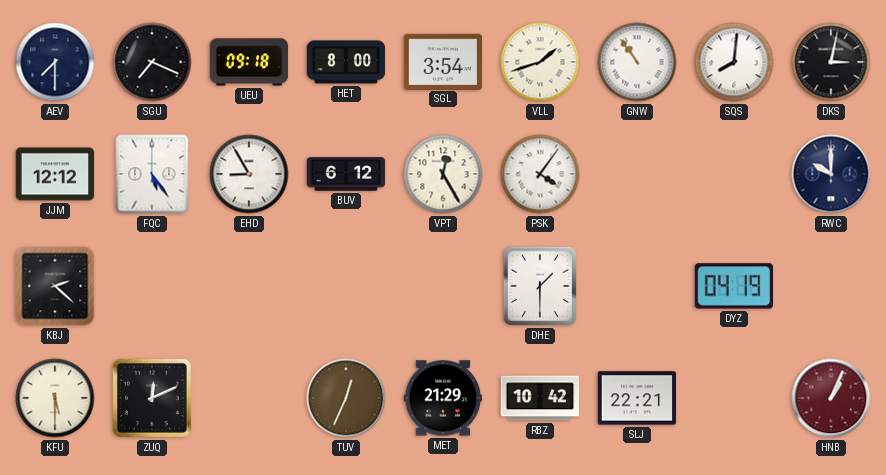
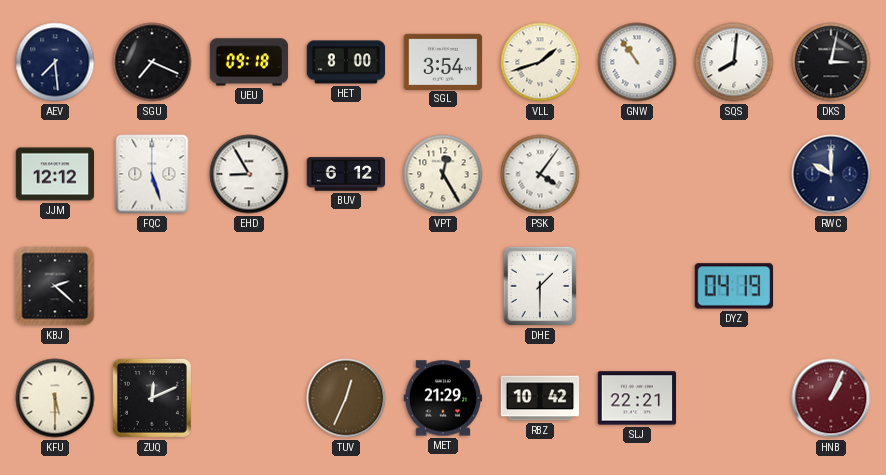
AEV: 7:30 -> 7:29
FQC: 5:24 -> 5:27
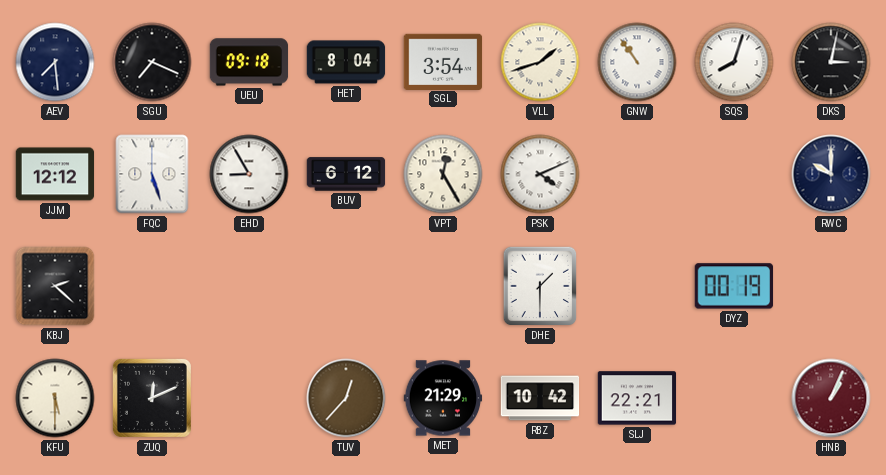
HET: 8:00 -> 8:04
SQS: 8:01 -> 8:03
PSK: 4:06 -> 4:11
DYZ: 04:19 -> 00:19
TUV: 12:34 -> 12:37
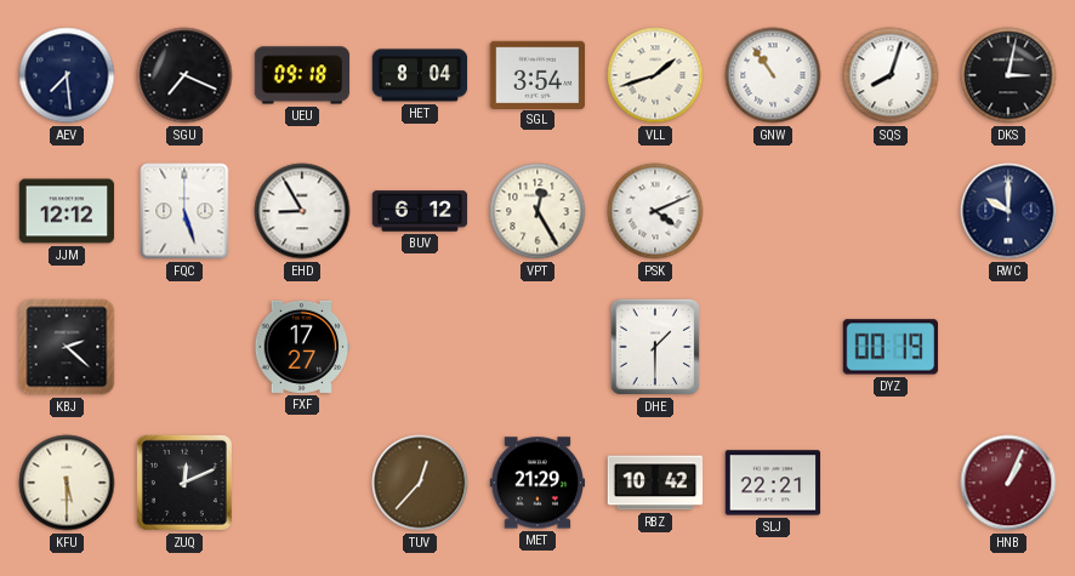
FXF: none -> 17:27
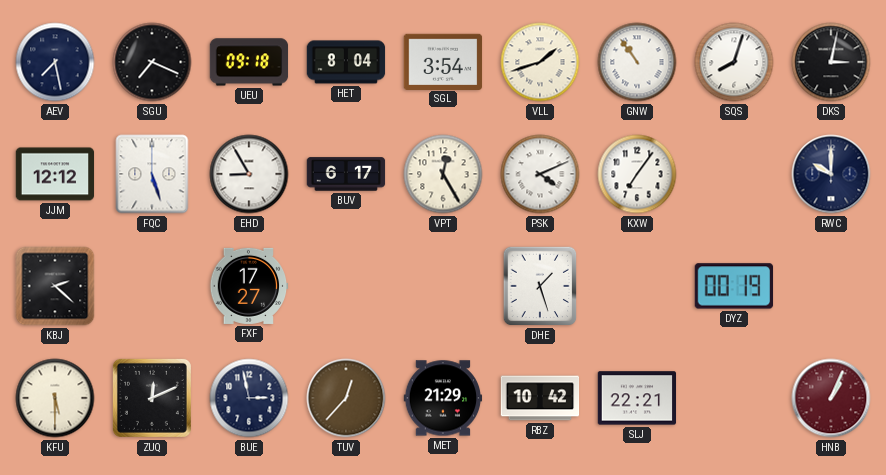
AEV: 7:29 -> 7:28
BUV: 6:12 -> 6:17
KXW: none -> 7:06
DHE: 1:30 -> 1:27
BUE: none -> 2:58
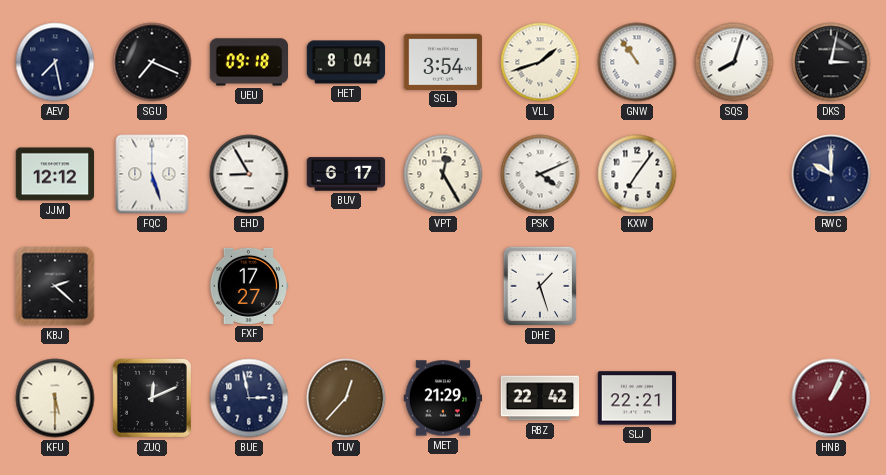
DYZ: 00:19 -> none
RBZ: 10:42 -> 22:42
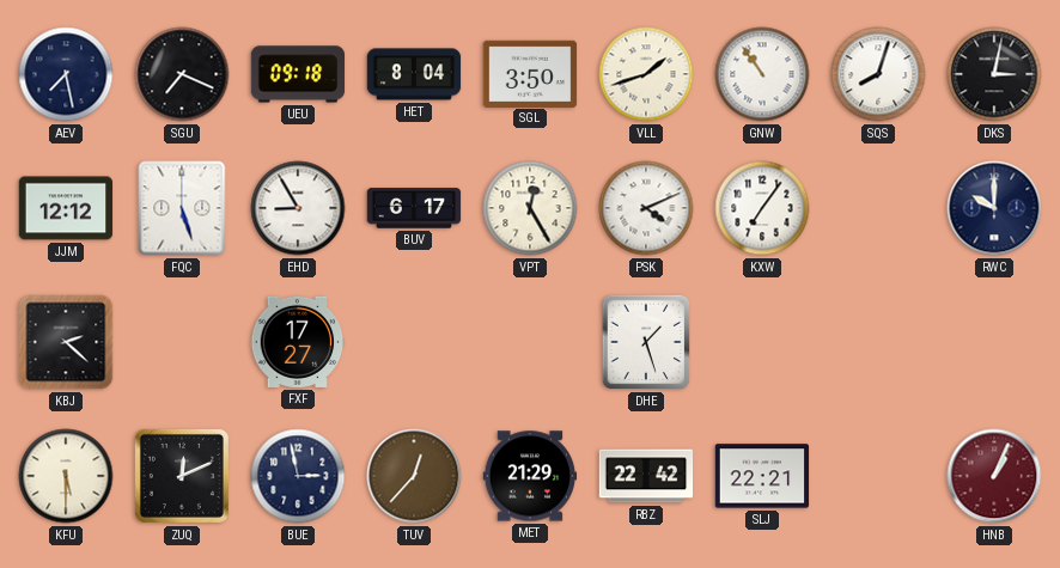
SGL: 3:54 -> 3:50
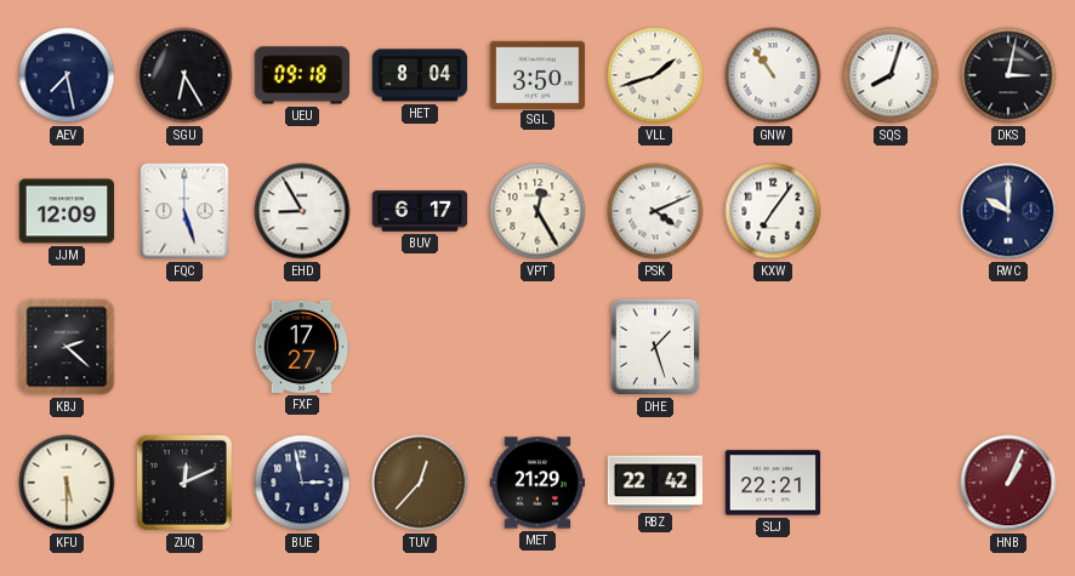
SGU: 7:19 -> 6:25
JJM: 12:12 -> 12:09
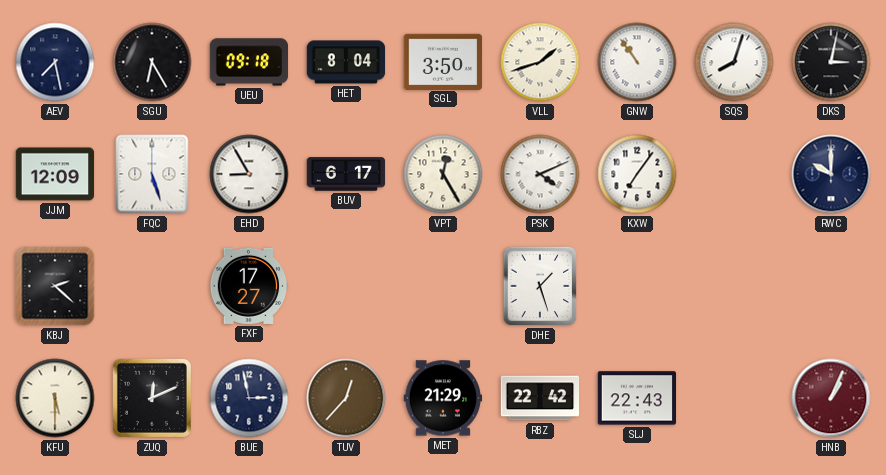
SLJ: 22:21 -> 22:43
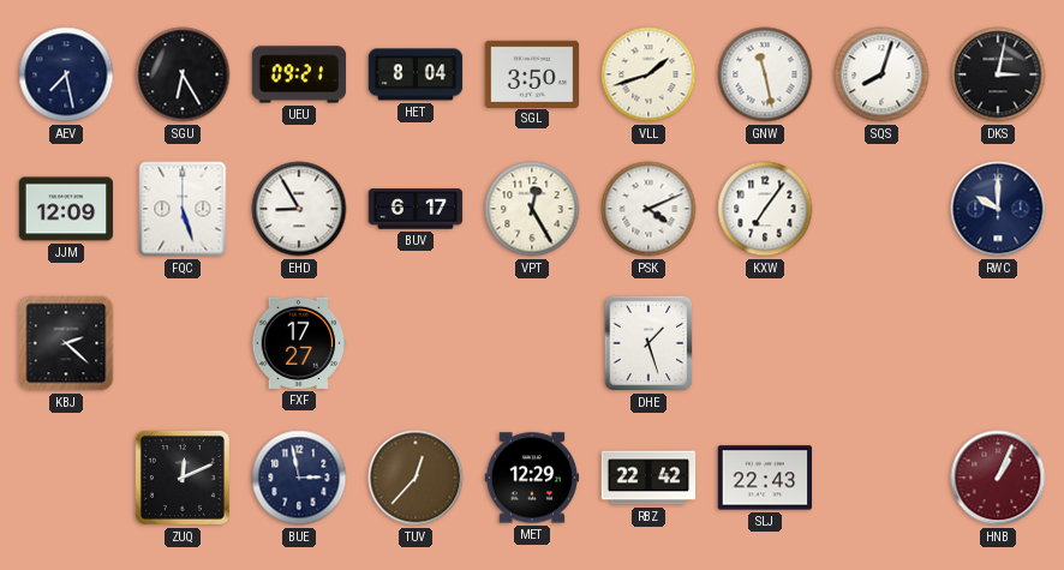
UEU: 09:18 -> 09:21
GNW: 10:54 -> 11:28
KFU: 5:30 -> none
MET: 21:29 -> 12:29
